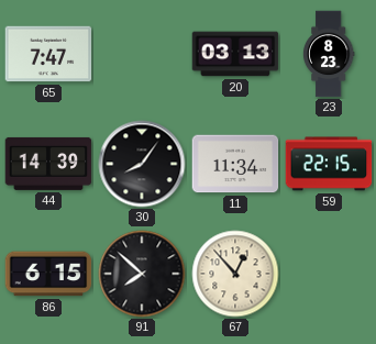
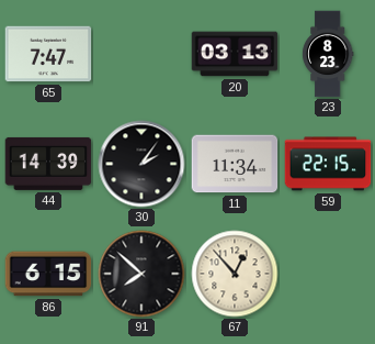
30: 8:06 -> 2:06
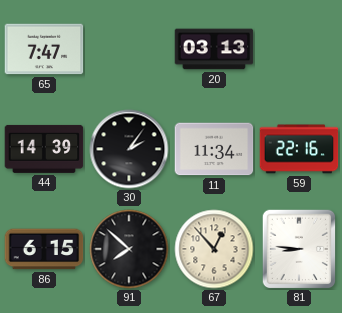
23: 8:23 -> none
59: 22:15 -> 22:16
81: none -> 8:46
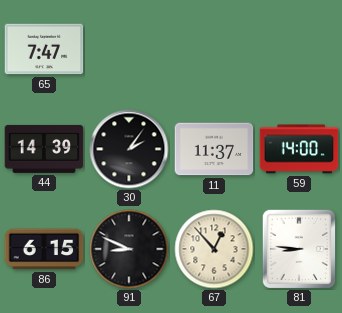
20: 03:13 -> none
11: 11:34 -> 11:37
59: 22:16 -> 14:00
91: 7:52 -> 8:49
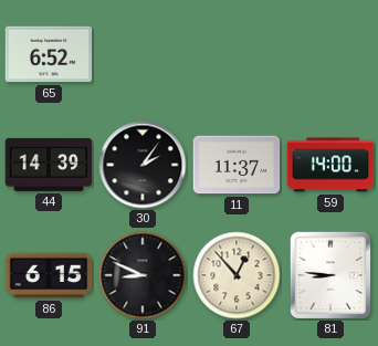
65: 7:47 -> 6:52
